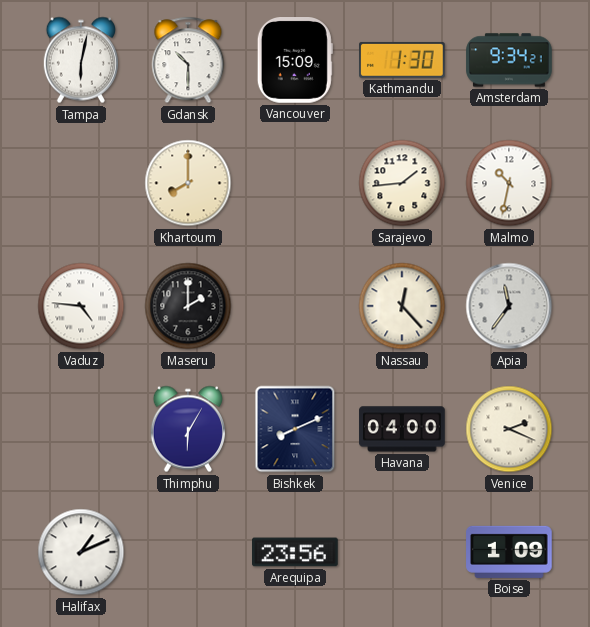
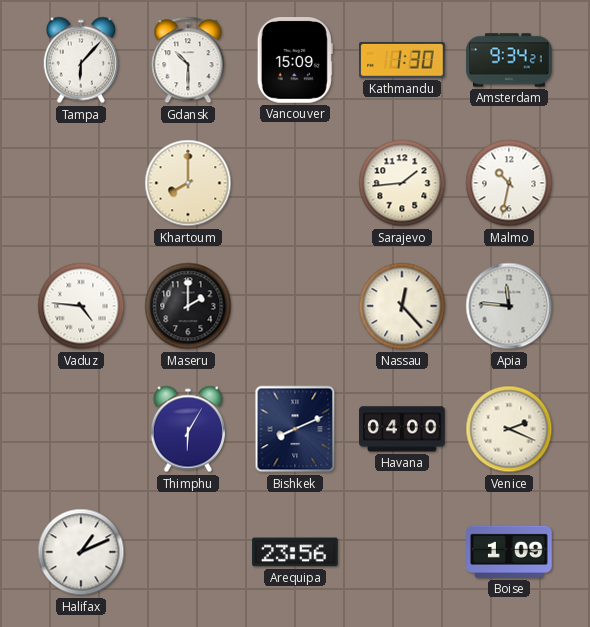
Tampa: 6:02 -> 6:07
Apia: 11:36 -> 11:46
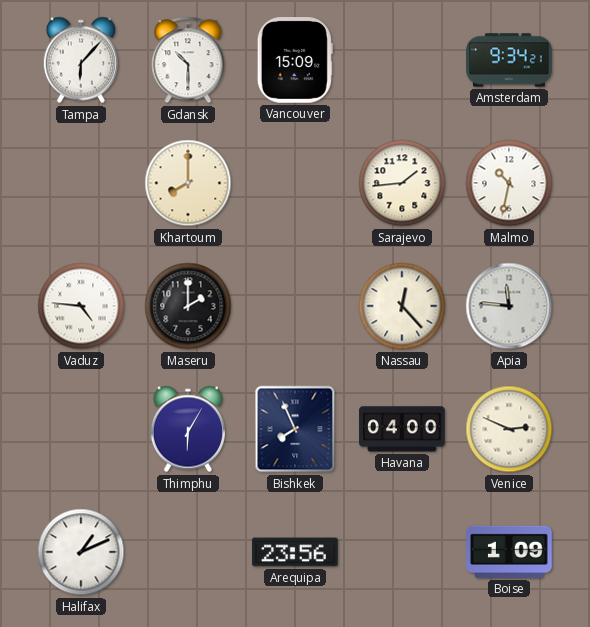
Kathmandu: 1:30 -> none
Bishkek: 8:11 -> 7:56
Venice: 2:19 -> 2:49
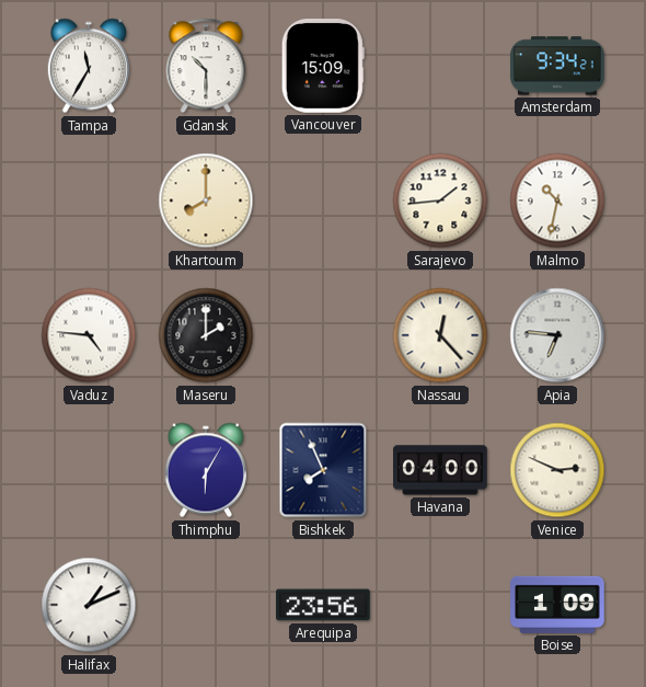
Tampa: 6:07 -> 11:35
Apia: 11:46 -> 6:46
